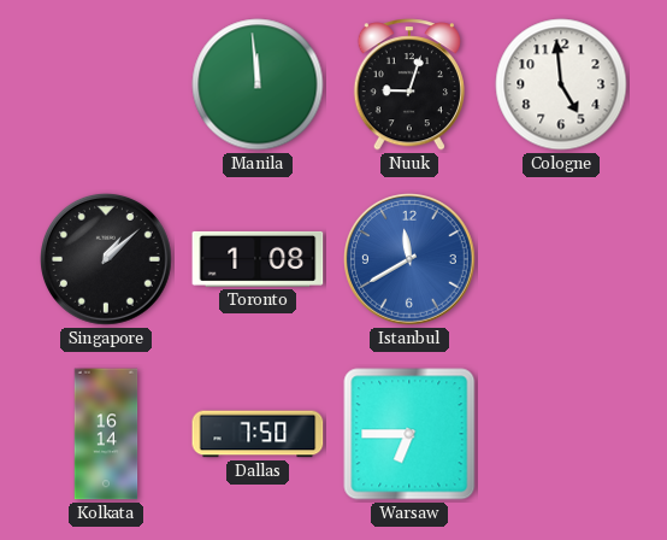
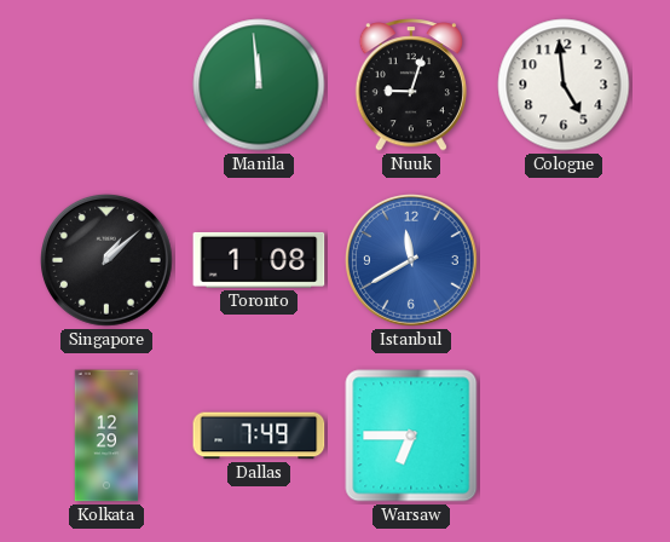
Kolkata: 16:14 -> 12:29
Dallas: 7:50 -> 7:49
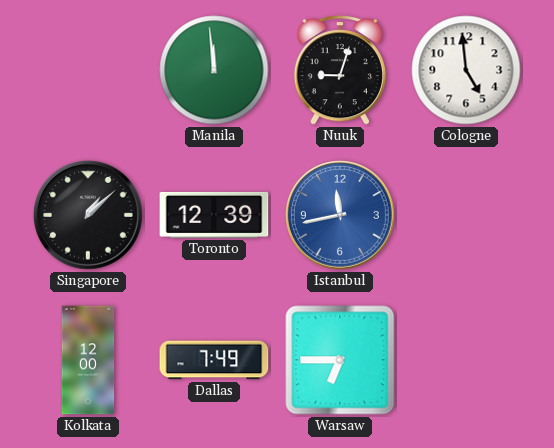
Toronto: 1:08 -> 12:39
Istanbul: 11:40 -> 11:43
Kolkata: 12:29 -> 12:00
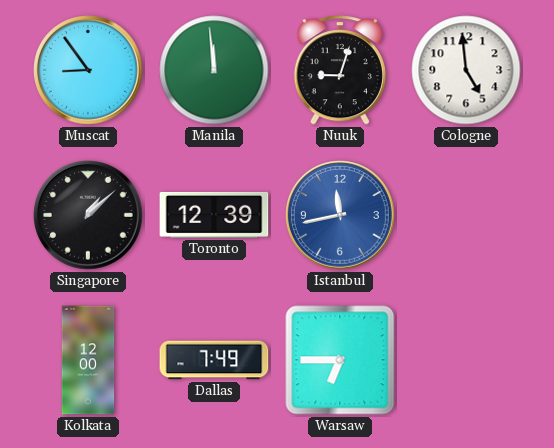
Muscat: none -> 8:54
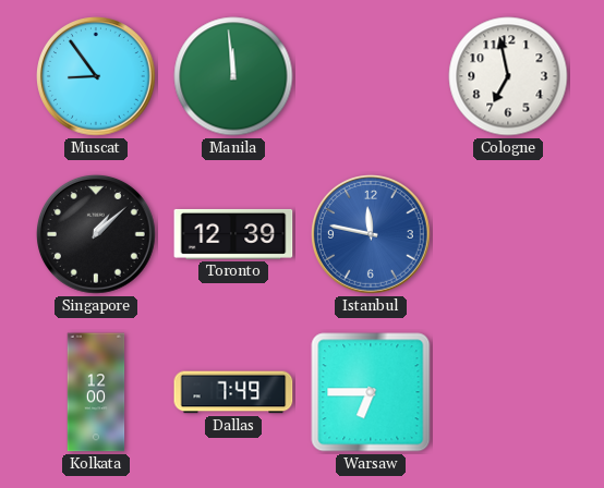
Nuuk: 9:03 -> none
Cologne: 4:59 -> 6:58
Istanbul: 11:43 -> 11:47
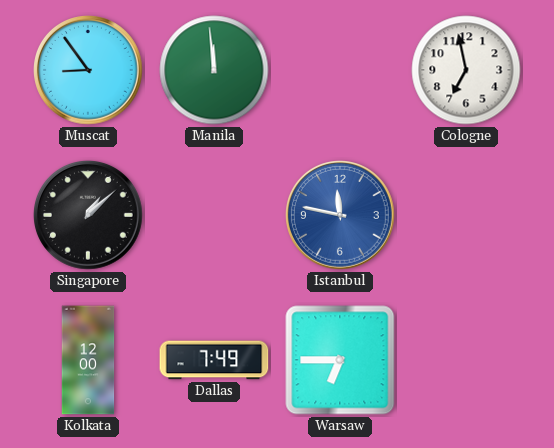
Toronto: 12:39 -> none
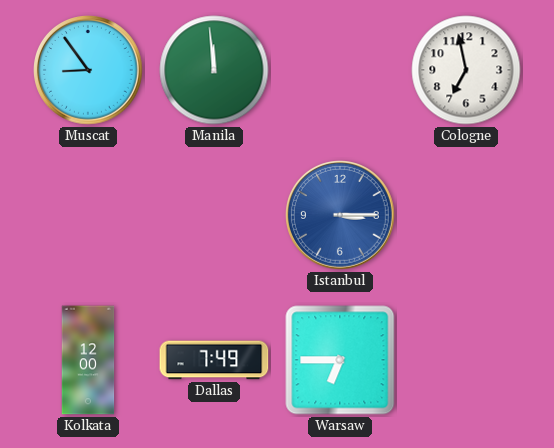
Singapore: 1:08 -> none
Istanbul: 11:47 -> 3:15
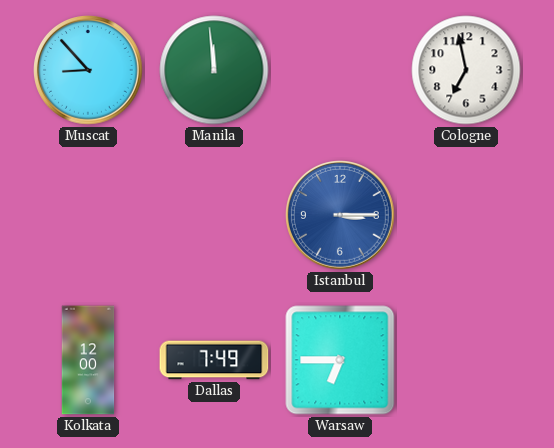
Muscat: 8:54 -> 8:53
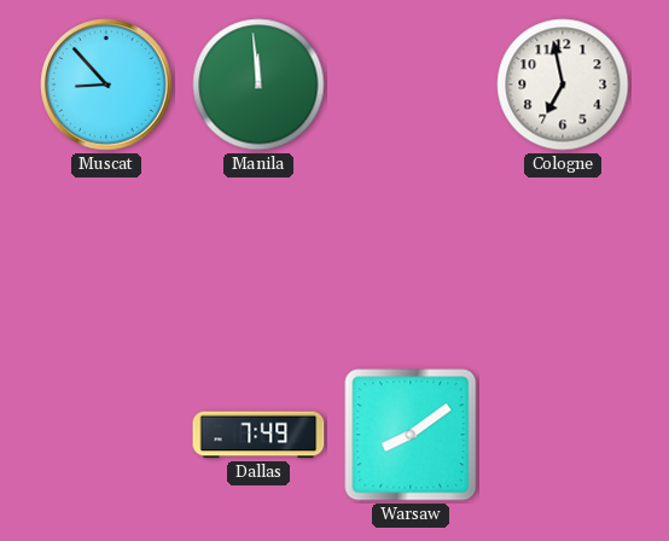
Istanbul: 3:15 -> none
Kolkata: 12:00 -> none
Warsaw: 6:45 -> 8:09
